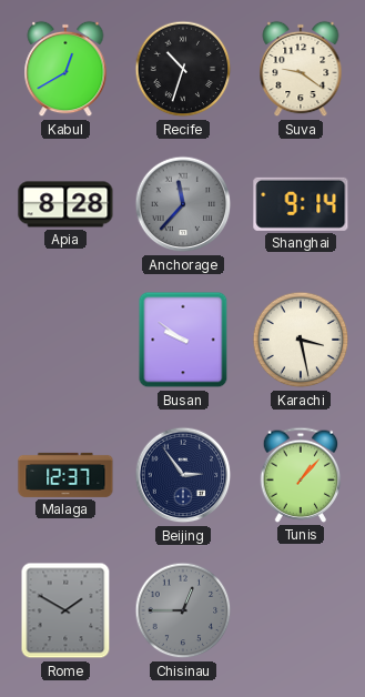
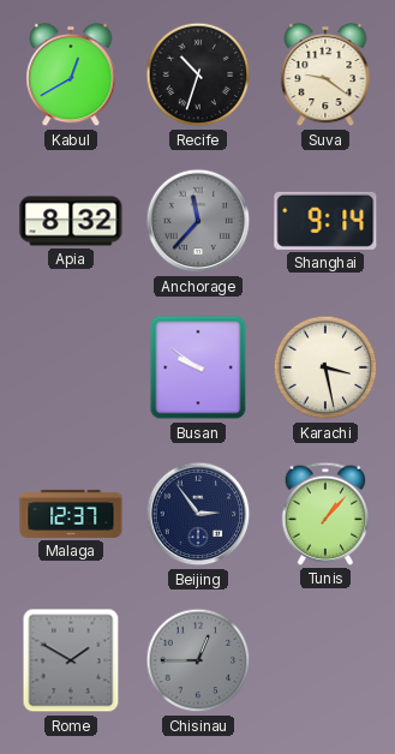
Apia: 8:28 -> 8:32
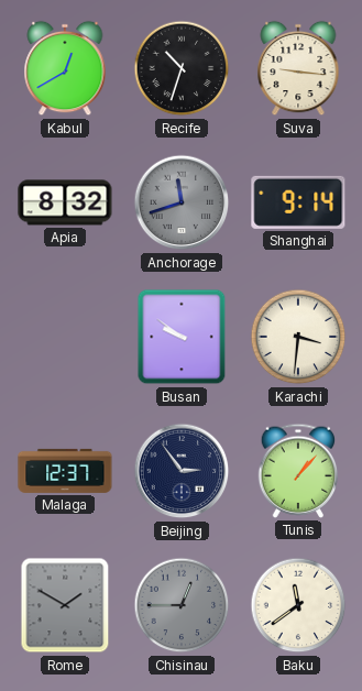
Suva: 9:21 -> 9:16
Anchorage: 11:37 -> 11:42
Karachi: 3:28 -> 3:31
Baku: none -> 11:39
